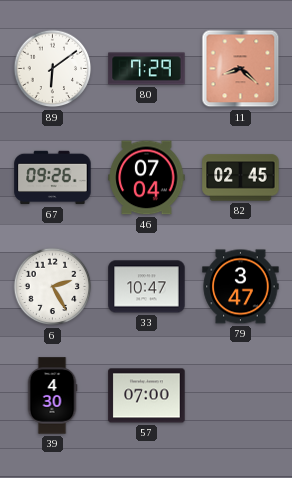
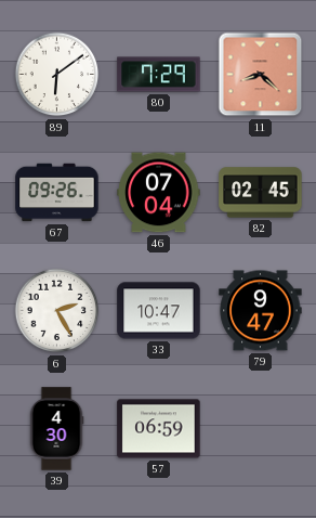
79: 3:47 -> 9:47
57: 07:00 -> 06:59
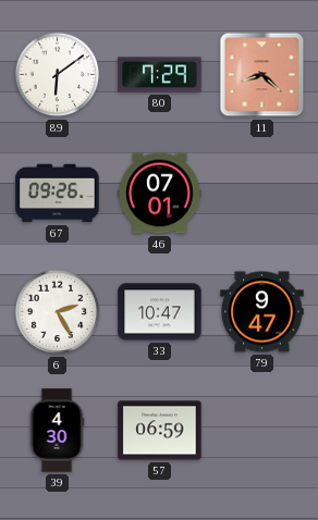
46: 07:04 -> 07:01
82: 02:45 -> none
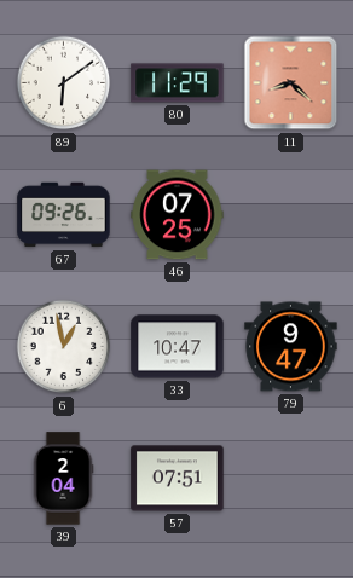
80: 7:29 -> 11:29
46: 07:01 -> 07:25
6: 2:25 -> 12:58
39: 4:30 -> 2:04
57: 06:59 -> 07:51
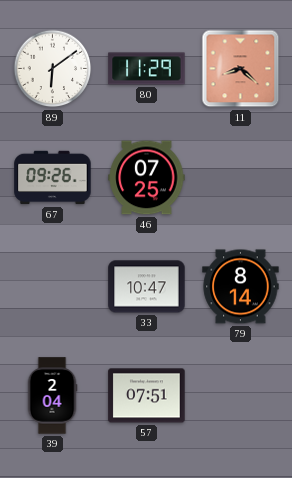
6: 12:58 -> none
79: 9:47 -> 8:14
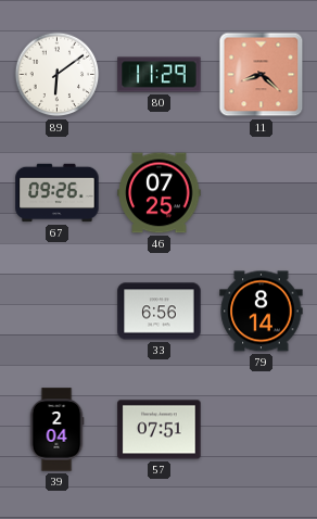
33: 10:47 -> 6:56
